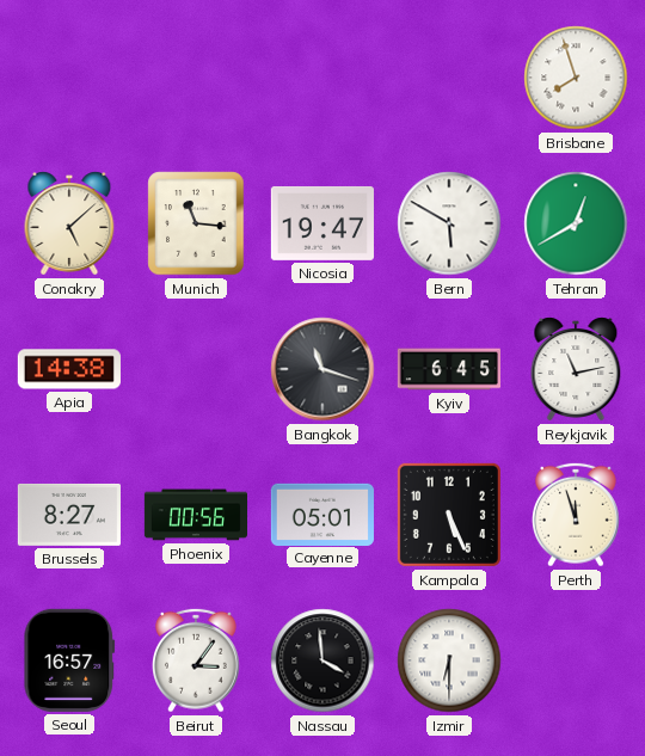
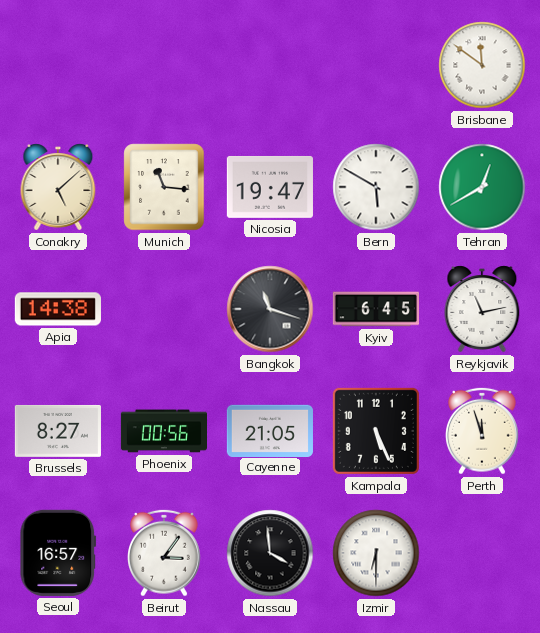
Brisbane: 7:57 -> 11:51
Cayenne: 05:01 -> 21:05
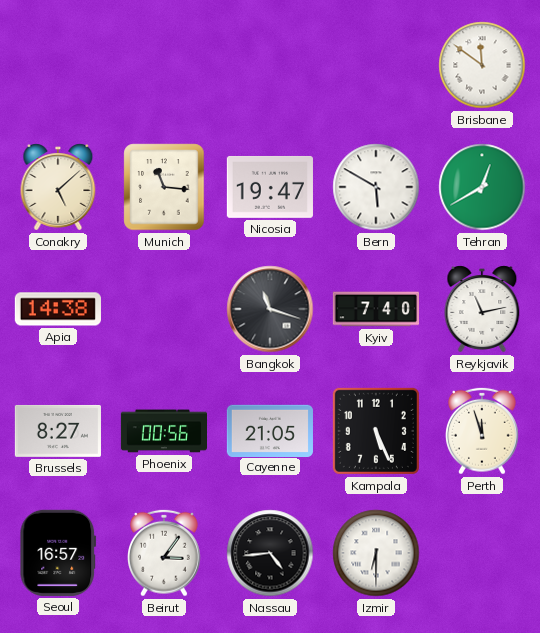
Kyiv: 6:45 -> 7:40
Nassau: 3:59 -> 4:44
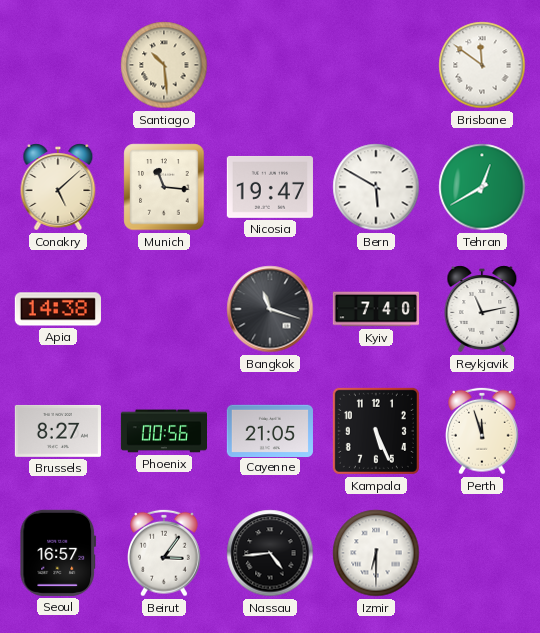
Santiago: none -> 10:29
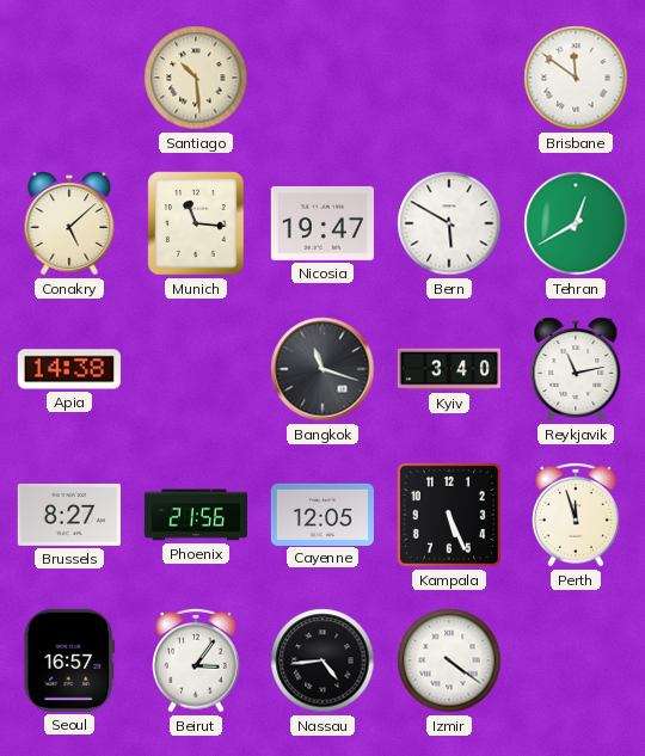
Kyiv: 7:40 -> 3:40
Phoenix: 00:56 -> 21:56
Cayenne: 21:05 -> 12:05
Izmir: 6:30 -> 4:21
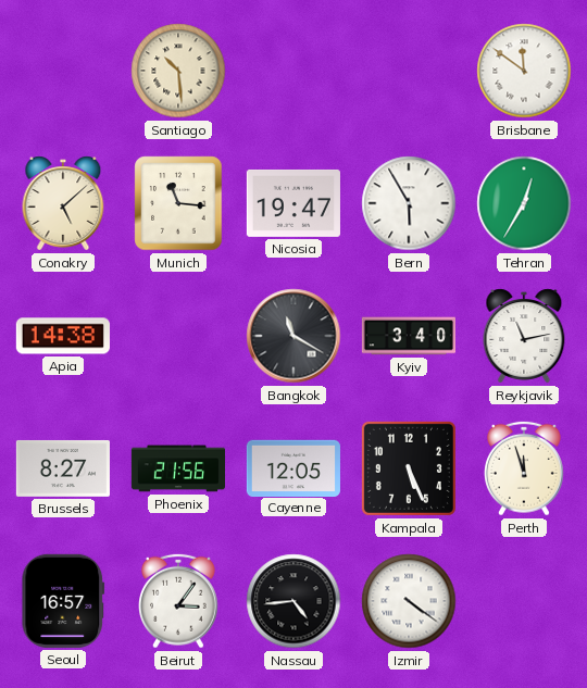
Bern: 5:50 -> 5:55
Tehran: 12:40 -> 12:35
Bangkok: 11:18 -> 11:20
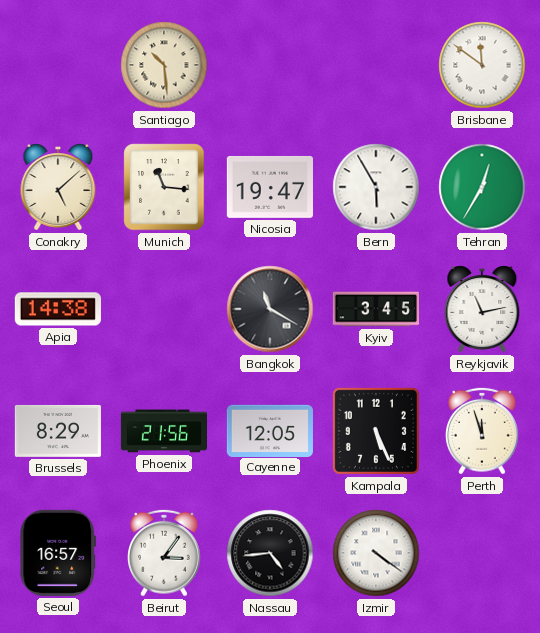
Kyiv: 3:40 -> 3:45
Brussels: 8:27 -> 8:29
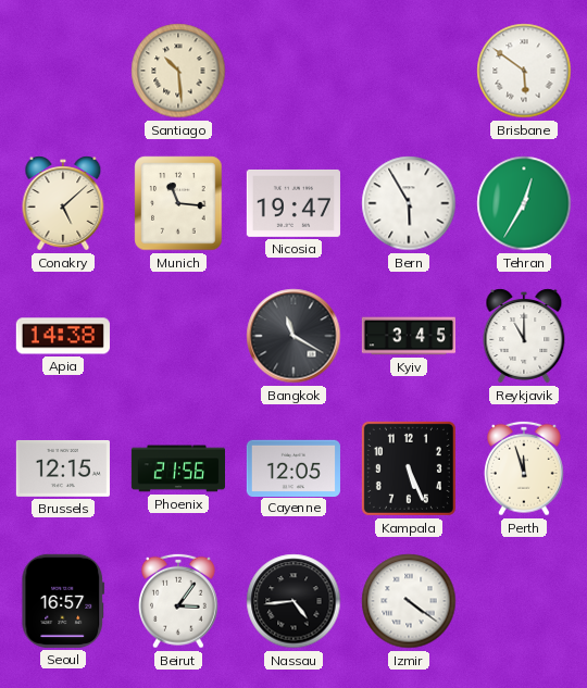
Brisbane: 11:51 -> 5:51
Reykjavik: 11:13 -> 11:00
Brussels: 8:29 -> 12:15
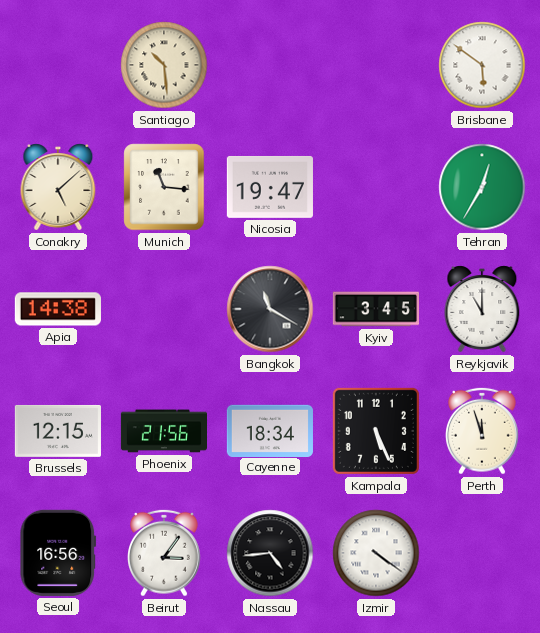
Bern: 5:55 -> none
Cayenne: 12:05 -> 18:34
Seoul: 16:57 -> 16:56
